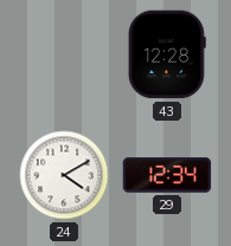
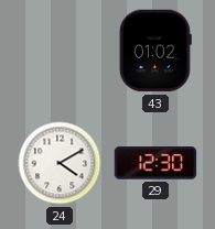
43: 12:28 -> 01:02
29: 12:34 -> 12:30
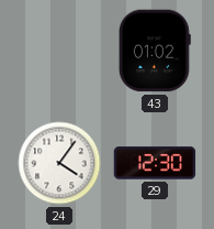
24: 4:10 -> 4:06
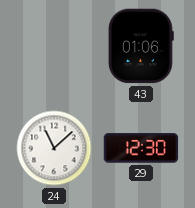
43: 01:02 -> 01:06
24: 4:06 -> 11:08
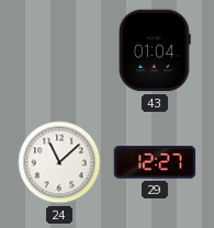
43: 01:06 -> 01:04
29: 12:30 -> 12:27
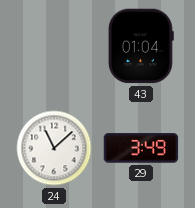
29: 12:27 -> 3:49
